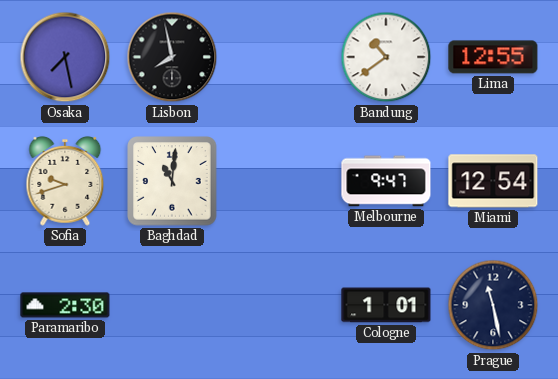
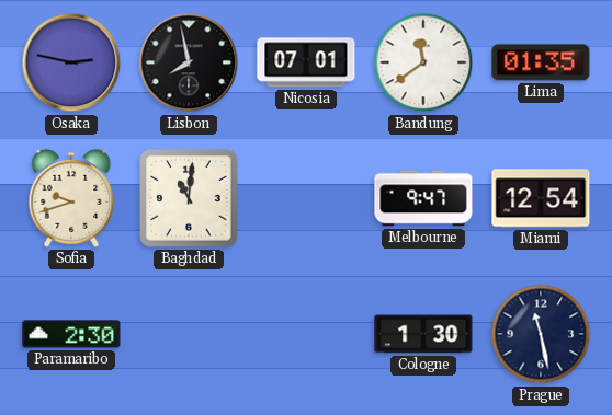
Osaka: 7:28 -> 2:47
Nicosia: none -> 07:01
Bandung: 10:39 -> 11:39
Lima: 12:55 -> 01:35
Cologne: 1:01 -> 1:30
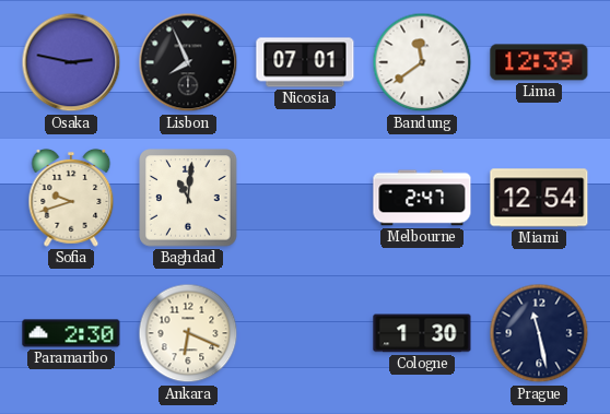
Lisbon: 7:58 -> 7:56
Lima: 01:35 -> 12:39
Melbourne: 9:47 -> 2:47
Ankara: none -> 6:19
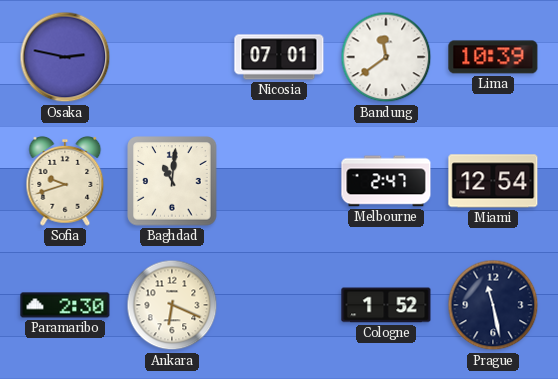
Lisbon: 7:56 -> none
Lima: 12:39 -> 10:39
Cologne: 1:30 -> 1:52
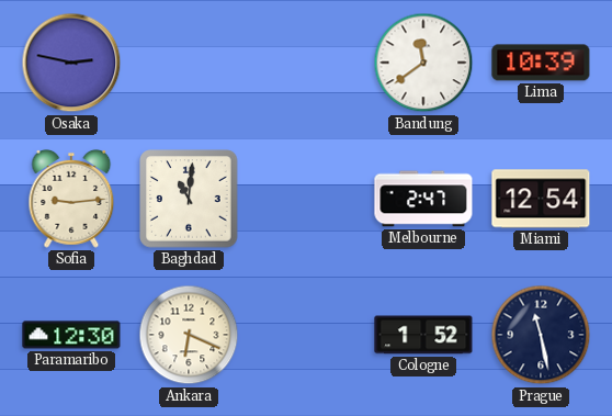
Nicosia: 07:01 -> none
Sofia: 9:42 -> 9:14
Paramaribo: 2:30 -> 12:30
